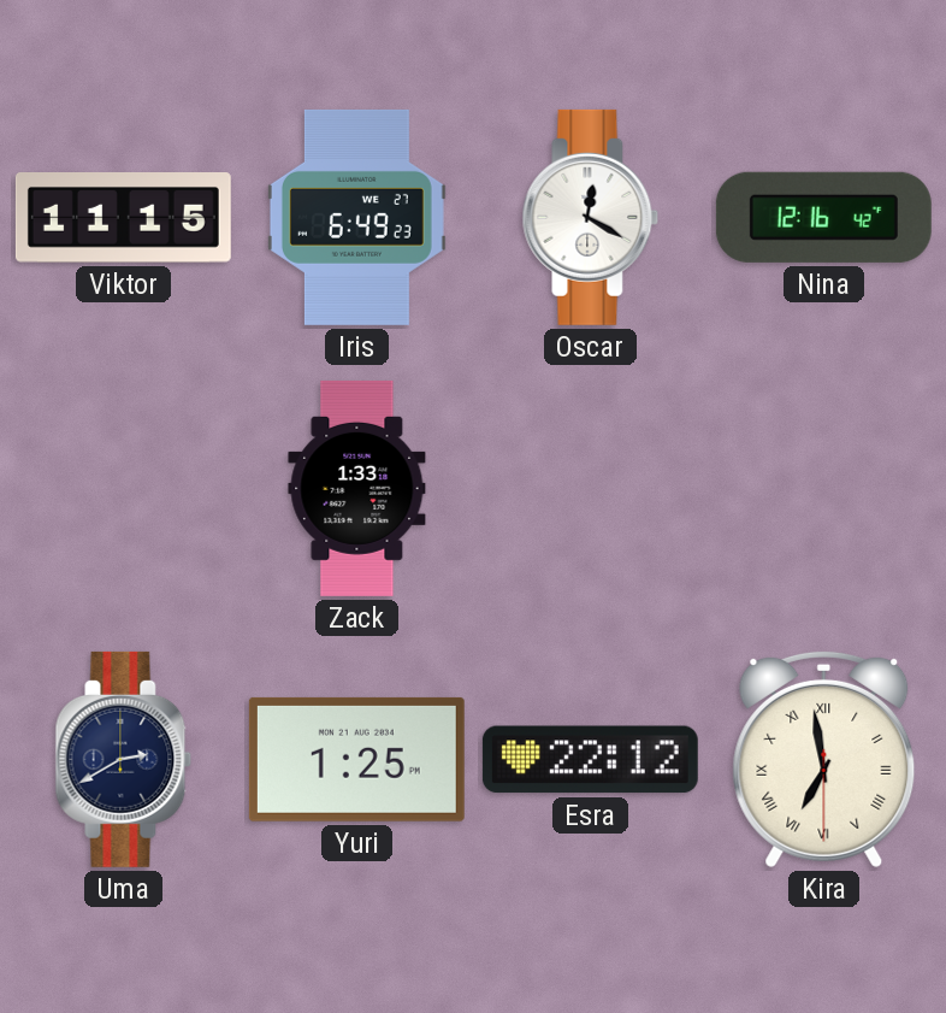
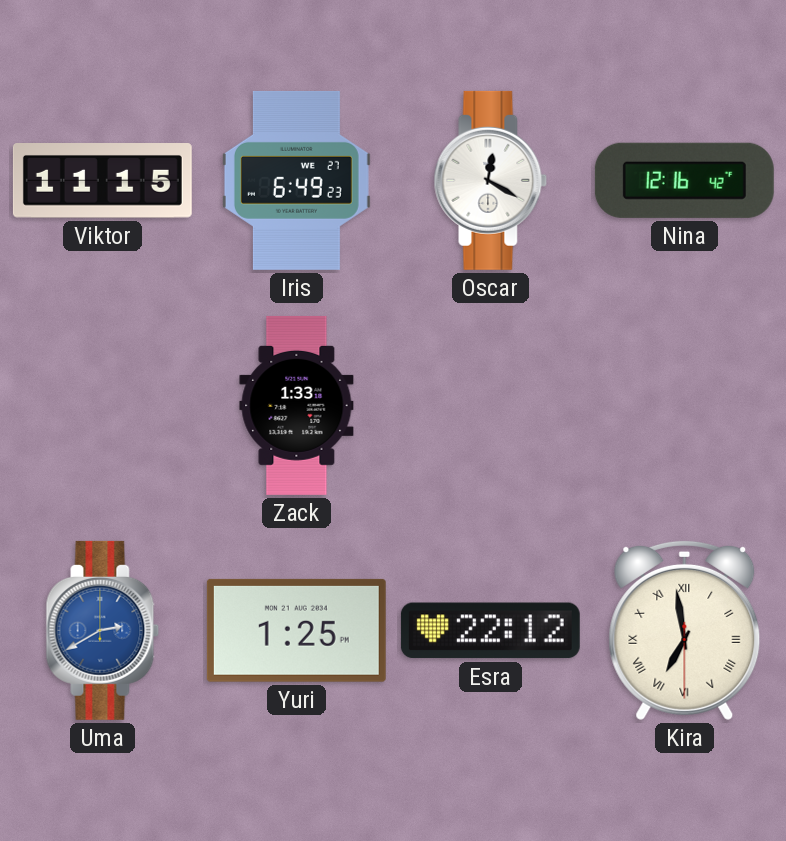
Uma dial: navy -> blue
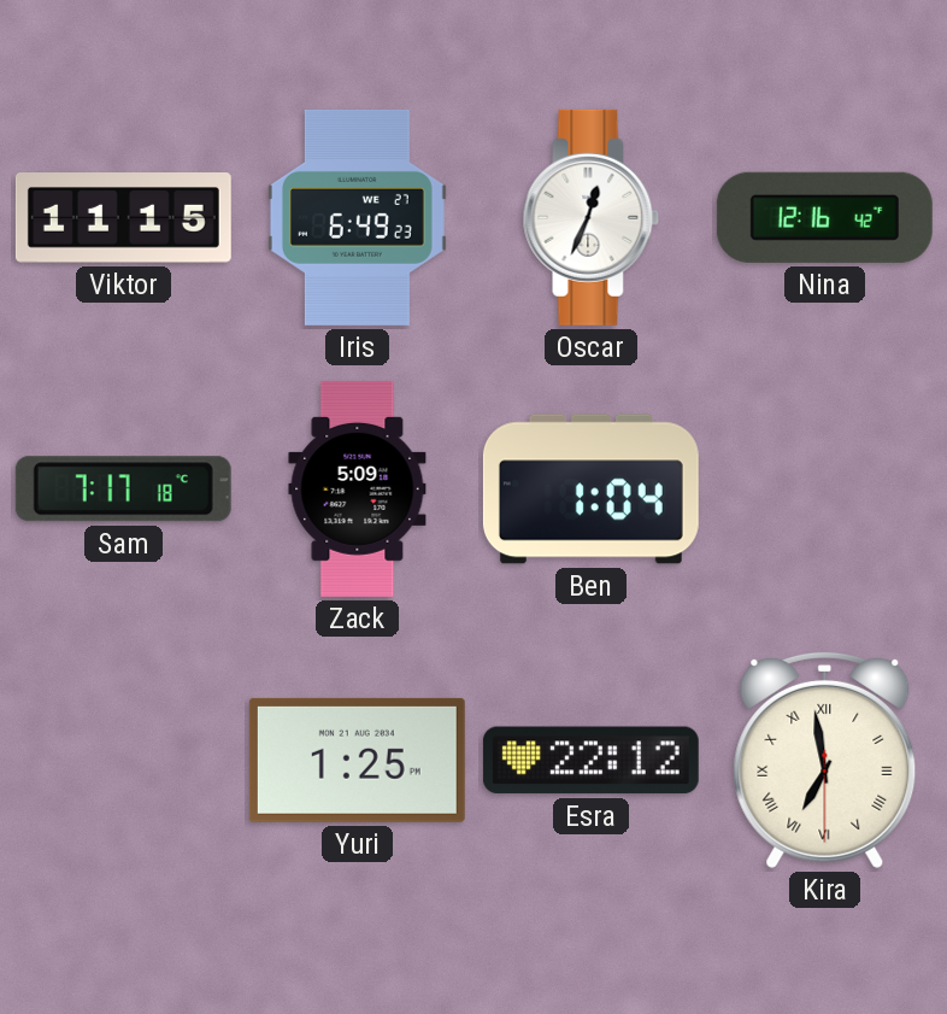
Oscar: 12:20 -> 12:34
Sam: none -> 7:17
Zack: 1:33 -> 5:09
Ben: none -> 1:04
Uma: 2:40 -> none
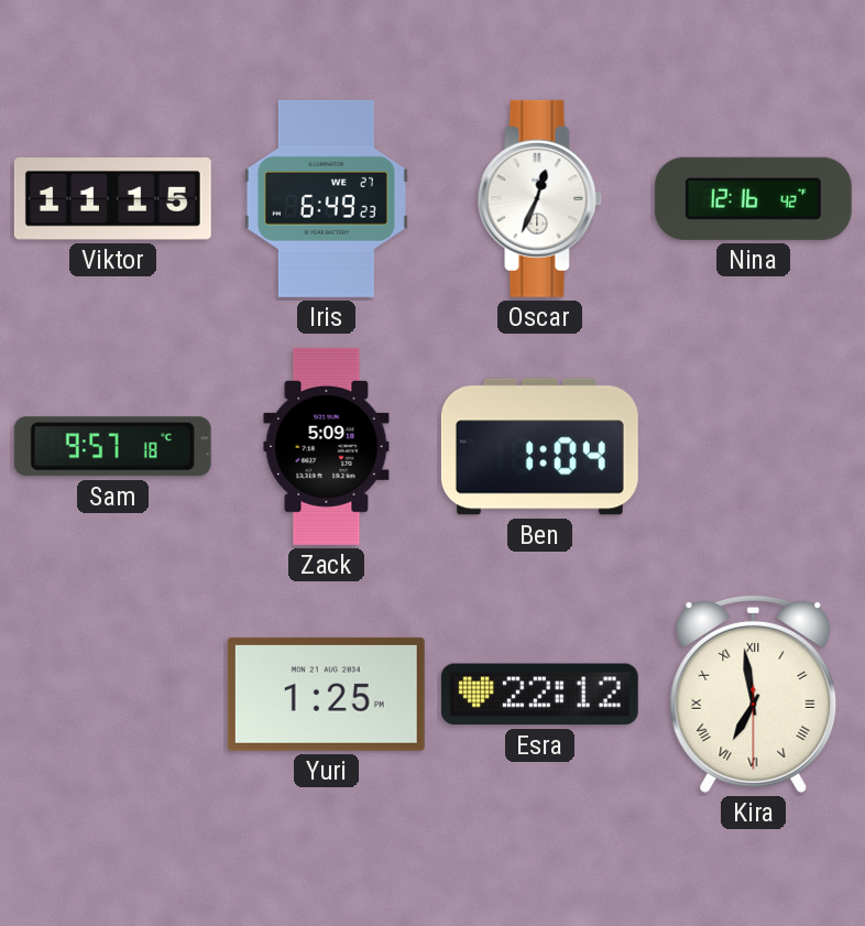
Sam: 7:17 -> 9:57
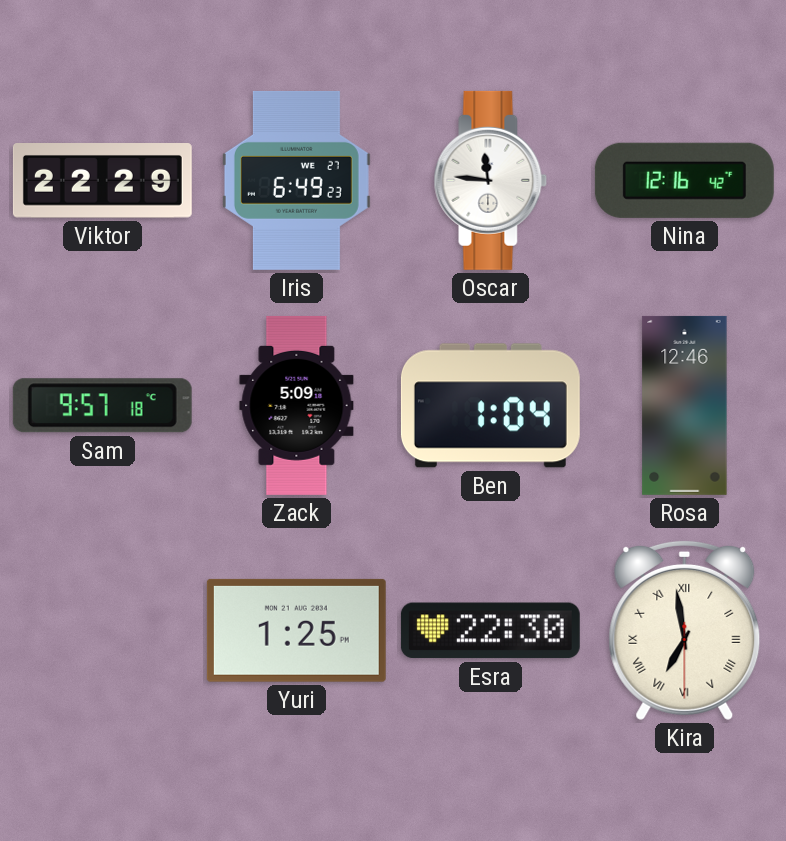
Viktor: 11:15 -> 22:29
Oscar: 12:34 -> 11:46
Rosa: none -> 12:46
Esra: 22:12 -> 22:30
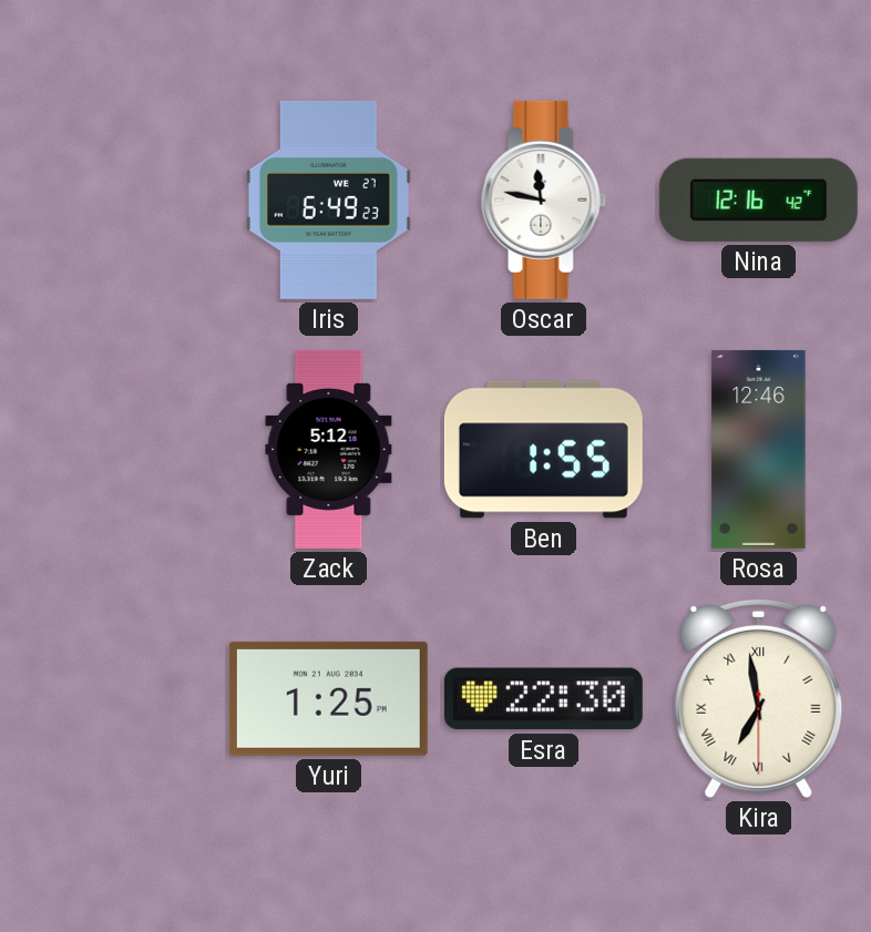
Viktor: 22:29 -> none
Oscar: 11:46 -> 11:47
Sam: 9:57 -> none
Zack: 5:09 -> 5:12
Ben: 1:04 -> 1:55
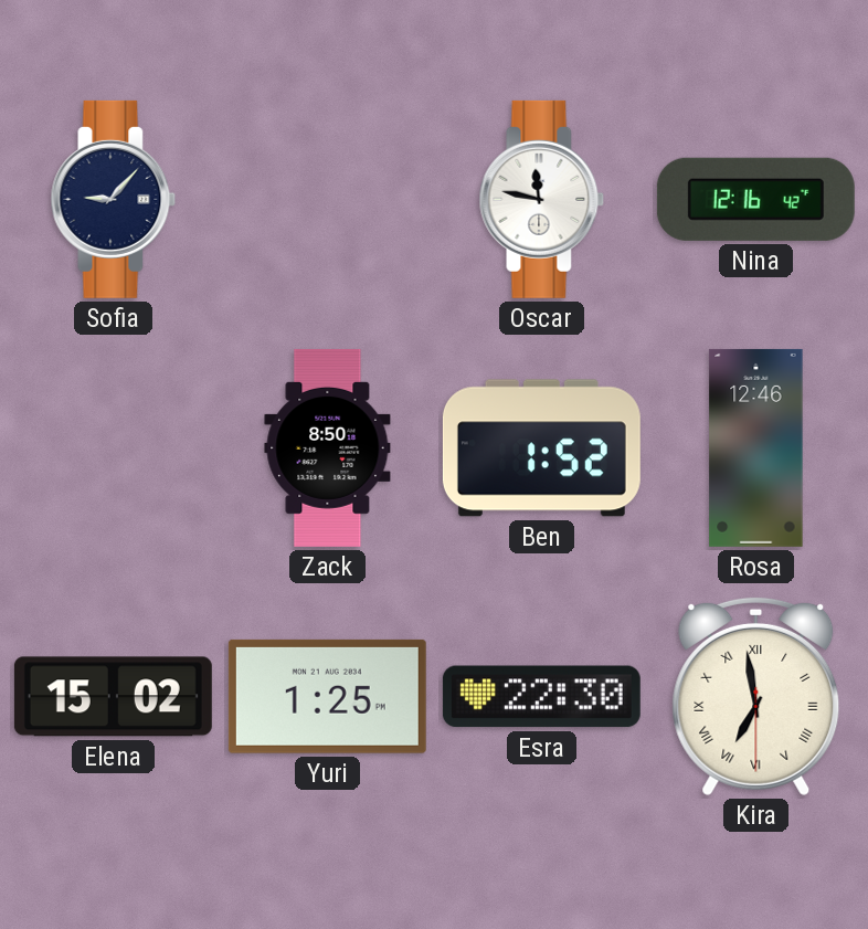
Sofia: none -> 9:07
Iris: 6:49 -> none
Zack: 5:12 -> 8:50
Ben: 1:55 -> 1:52
Elena: none -> 15:02
